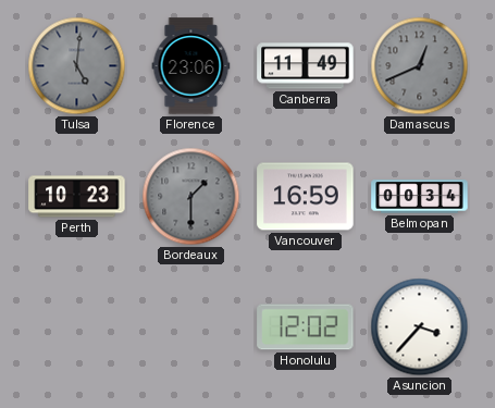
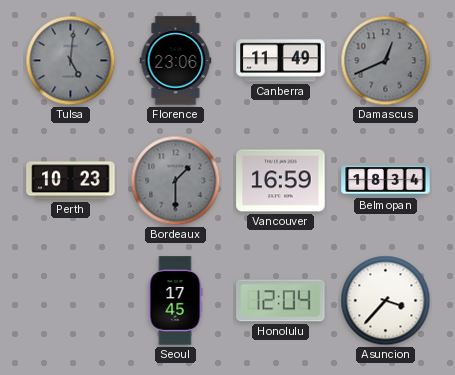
Belmopan: 00:34 -> 18:34
Seoul: none -> 17:45
Honolulu: 12:02 -> 12:04
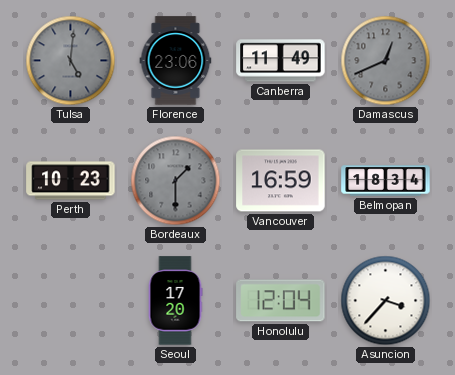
Seoul: 17:45 -> 17:20
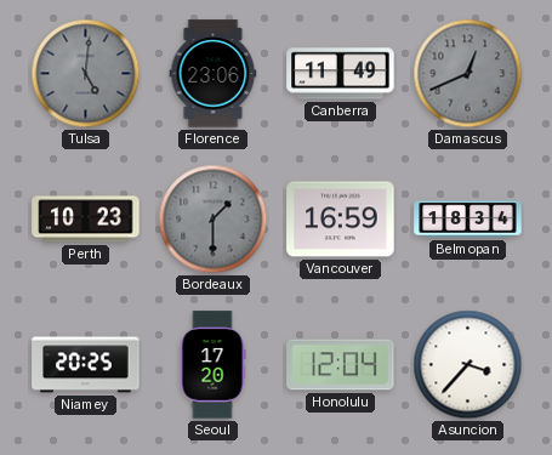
Niamey: none -> 20:25
